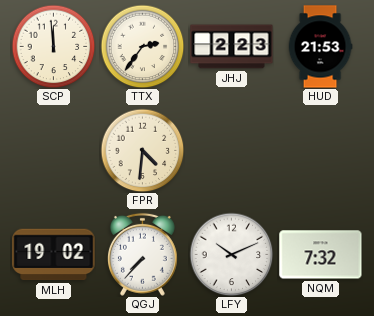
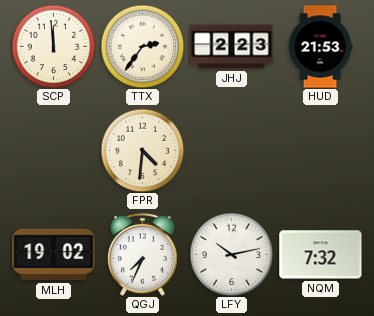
QGJ: 7:37 -> 7:34
LFY: 10:11 -> 10:13
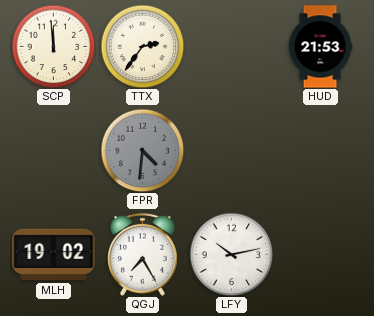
JHJ: 2:23 -> none
FPR dial: cream -> grey
QGJ: 7:34 -> 7:25
NQM: 7:32 -> none
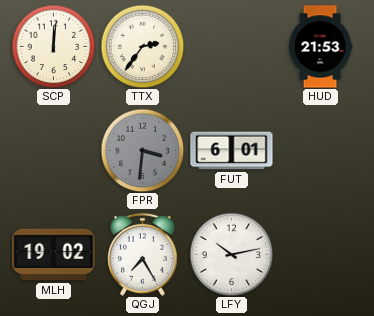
SCP: 11:59 -> 12:01
FPR: 4:31 -> 3:31
FUT: none -> 6:01
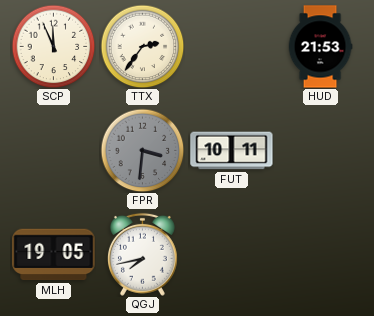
SCP: 12:01 -> 11:56
FUT: 6:01 -> 10:11
MLH: 19:02 -> 19:05
QGJ: 7:25 -> 7:43
LFY: 10:13 -> none
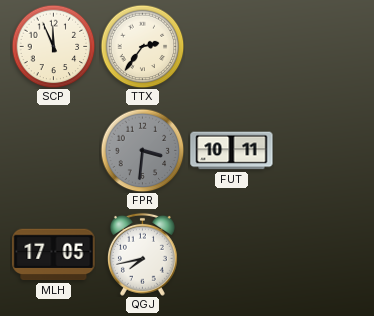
HUD: 21:53 -> none
MLH: 19:05 -> 17:05
